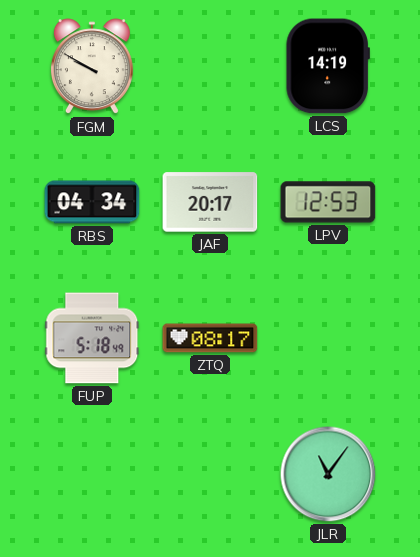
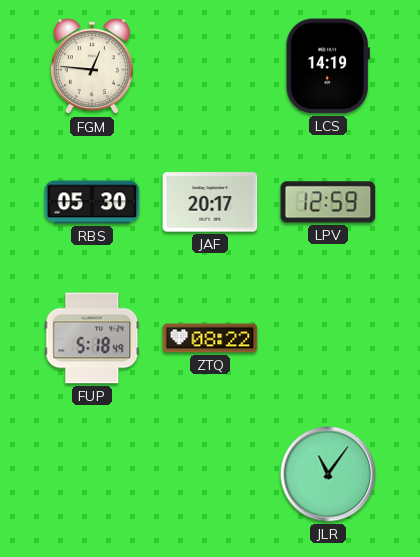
FGM: 9:50 -> 12:46
RBS: 04:34 -> 05:30
LPV: 12:53 -> 12:59
ZTQ: 08:17 -> 08:22
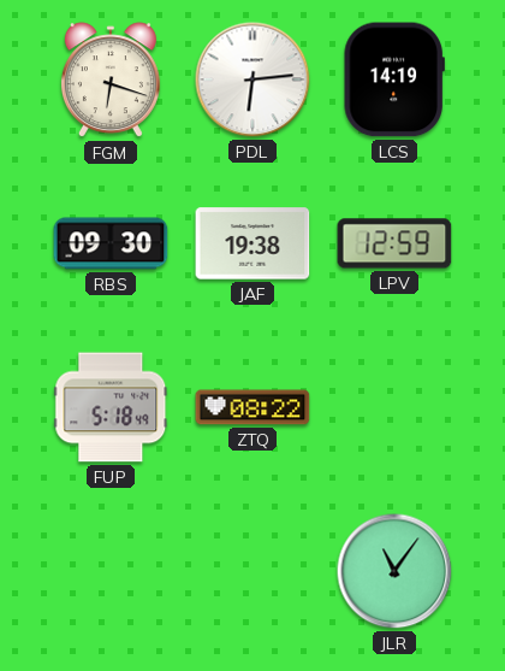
FGM: 12:46 -> 6:18
PDL: none -> 6:14
RBS: 05:30 -> 09:30
JAF: 20:17 -> 19:38
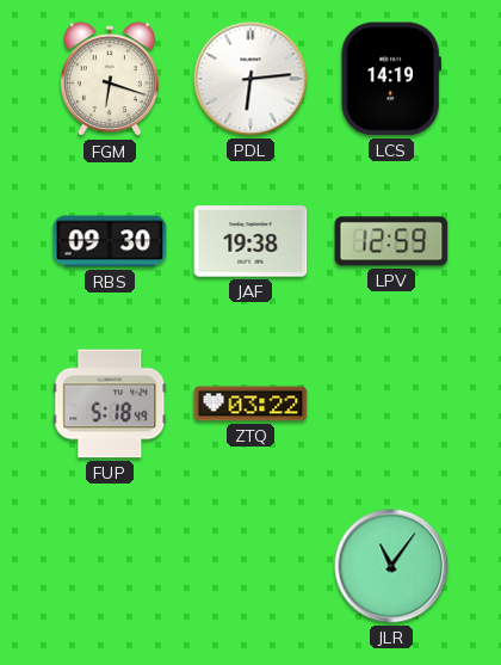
ZTQ: 08:22 -> 03:22
